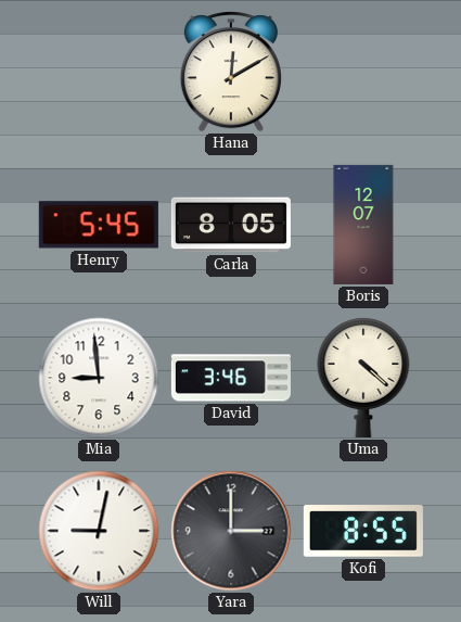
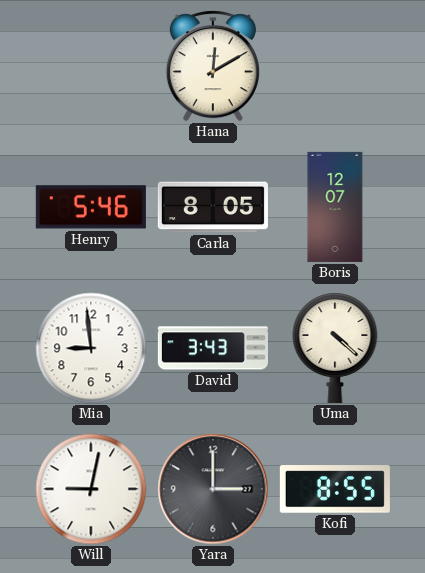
Henry: 5:45 -> 5:46
David: 3:46 -> 3:43
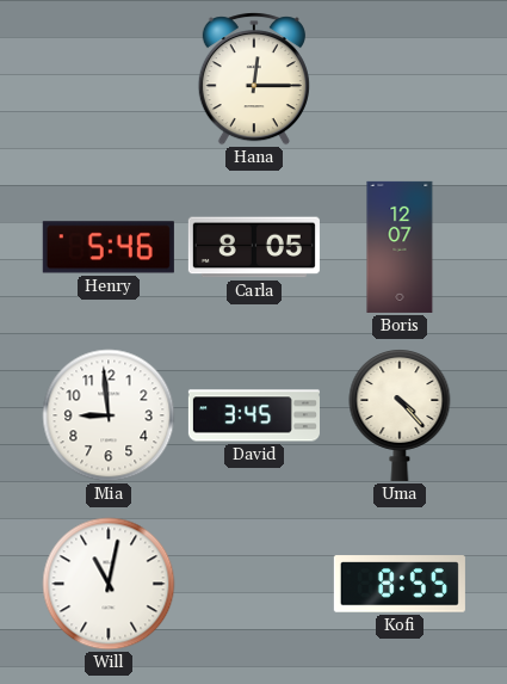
Hana: 12:10 -> 12:15
David: 3:43 -> 3:45
Uma: 4:22 -> 4:23
Will: 9:02 -> 11:02
Yara: 3:00 -> none
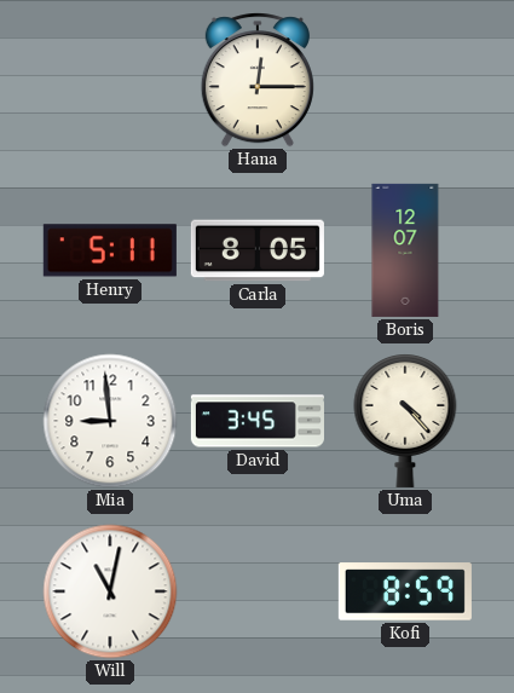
Henry: 5:46 -> 5:11
Kofi: 8:55 -> 8:59
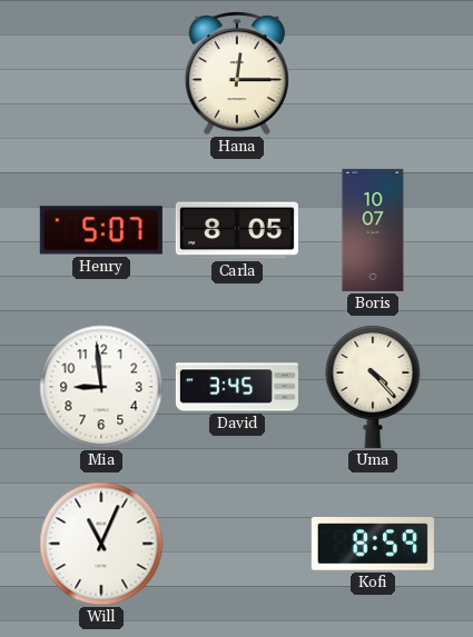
Henry: 5:11 -> 5:07
Boris: 12:07 -> 10:07
Will: 11:02 -> 11:04
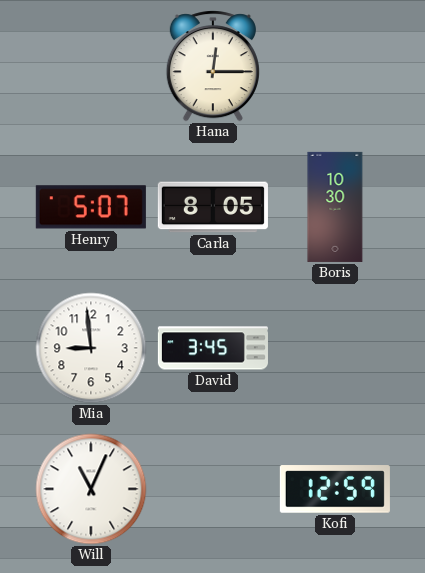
Boris: 10:07 -> 10:30
Uma: 4:23 -> none
Kofi: 8:59 -> 12:59
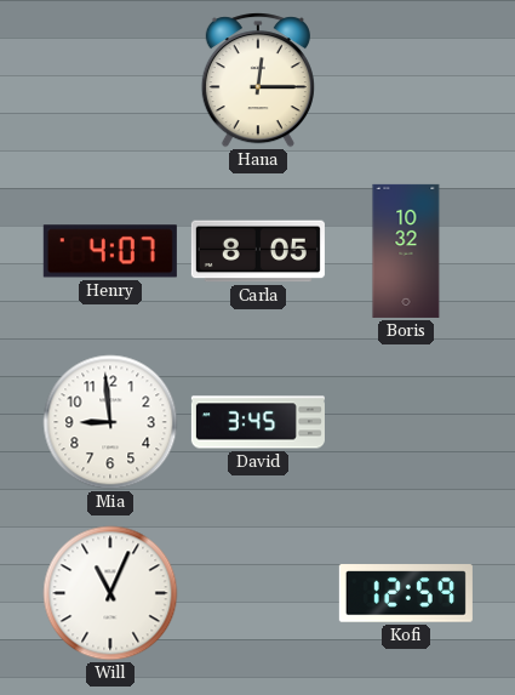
Henry: 5:07 -> 4:07
Boris: 10:30 -> 10:32
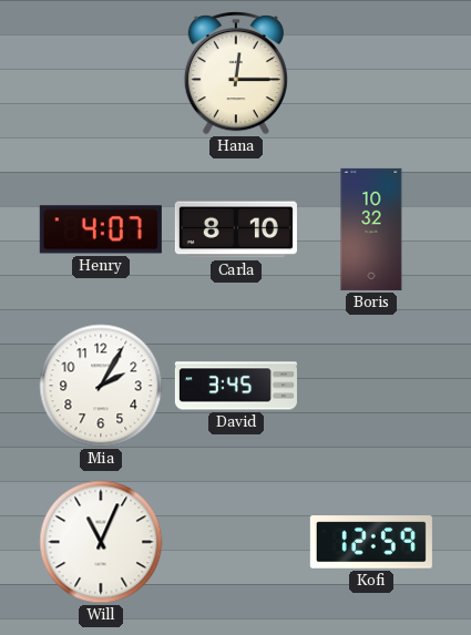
Carla: 8:05 -> 8:10
Mia: 8:59 -> 2:05
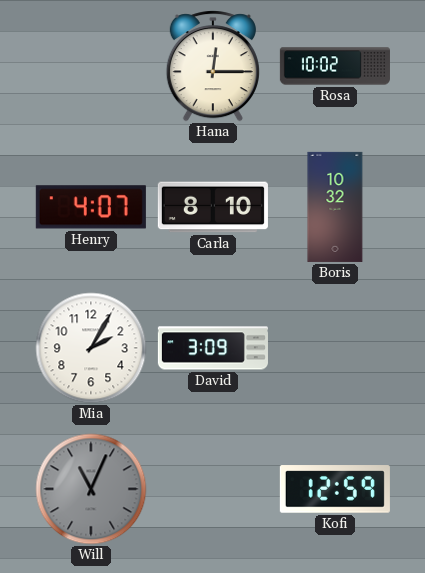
Rosa: none -> 10:02
David: 3:45 -> 3:09
Will dial: white -> grey
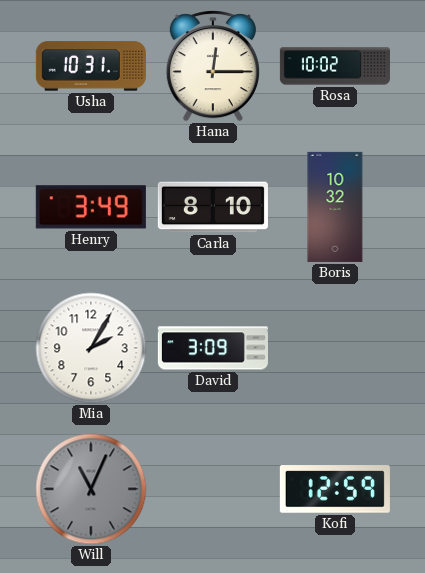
Usha: none -> 10:31
Henry: 4:07 -> 3:49
